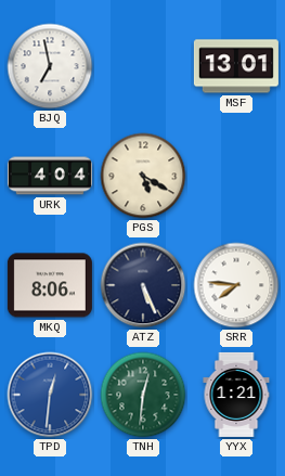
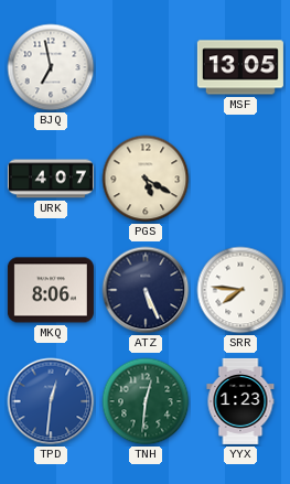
MSF: 13:01 -> 13:05
URK: 4:04 -> 4:07
YYX: 1:21 -> 1:23
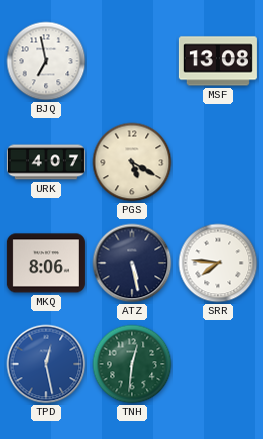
MSF: 13:05 -> 13:08
ATZ: 5:26 -> 5:28
TPD: 12:31 -> 12:28
YYX: 1:23 -> none
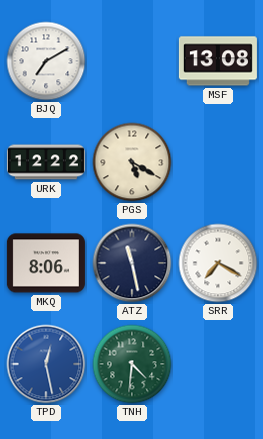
BJQ: 6:58 -> 7:10
URK: 4:07 -> 12:22
ATZ: 5:28 -> 11:28
SRR: 7:46 -> 7:20
TNH: 12:31 -> 4:31
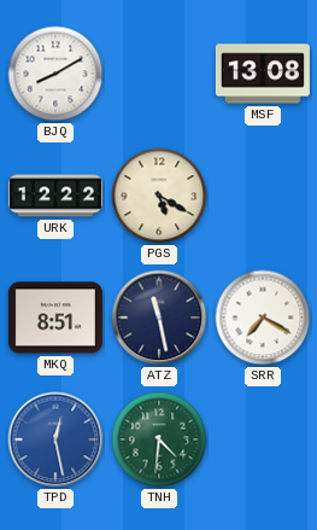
BJQ: 7:10 -> 8:10
MKQ: 8:06 -> 8:51
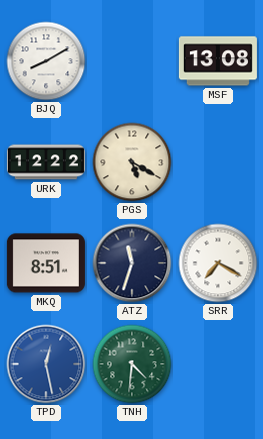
ATZ: 11:28 -> 11:33
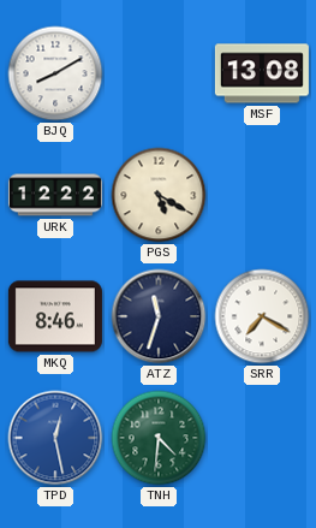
MKQ: 8:51 -> 8:46
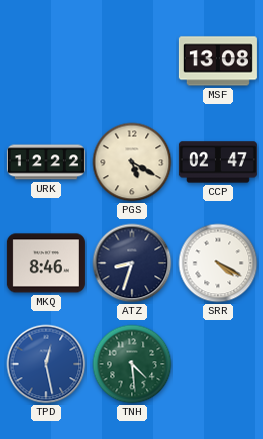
BJQ: 8:10 -> none
CCP: none -> 02:47
ATZ: 11:33 -> 8:33
SRR: 7:20 -> 4:20
TNH: 4:31 -> 4:29
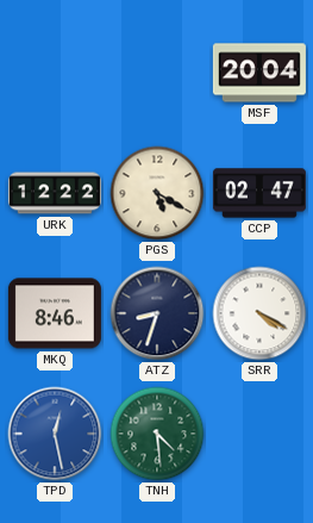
MSF: 13:08 -> 20:04
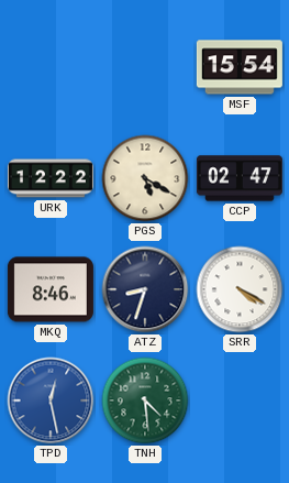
MSF: 20:04 -> 15:54
